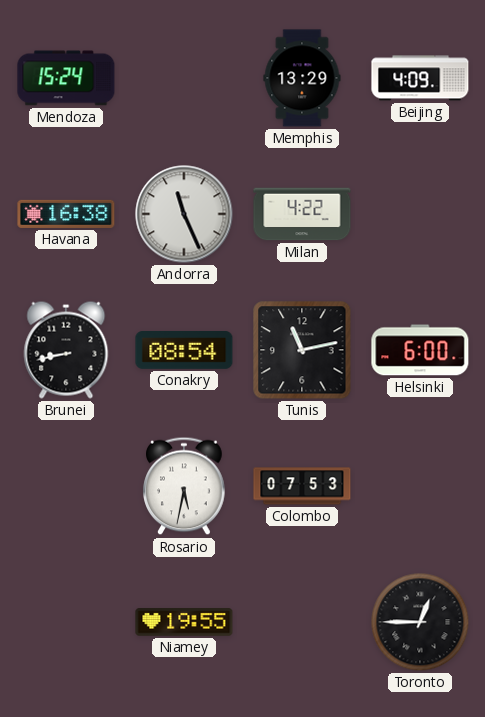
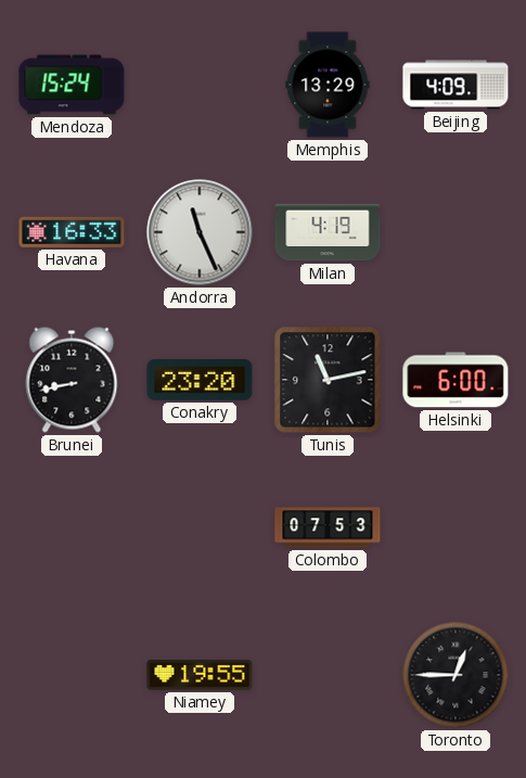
Havana: 16:38 -> 16:33
Milan: 4:22 -> 4:19
Conakry: 08:54 -> 23:20
Rosario: 5:32 -> none
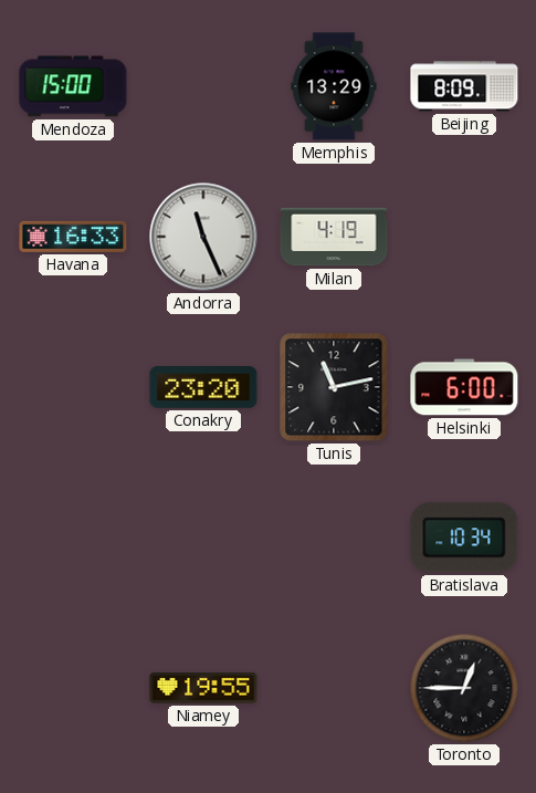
Mendoza: 15:24 -> 15:00
Beijing: 4:09 -> 8:09
Brunei: 8:43 -> none
Colombo: 07:53 -> none
Bratislava: none -> 10:34
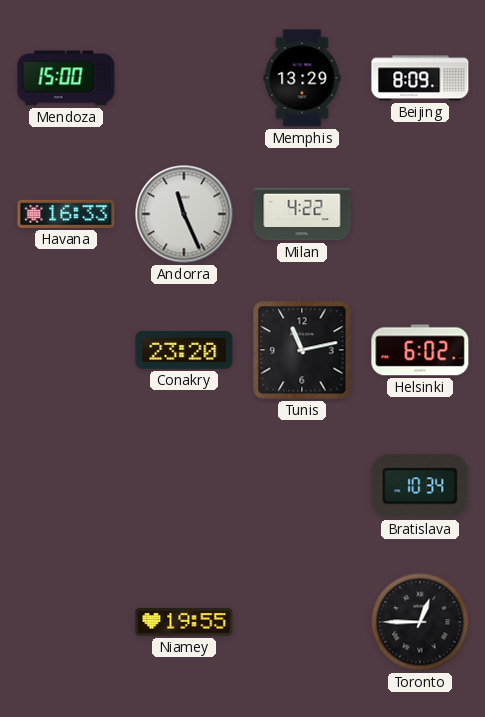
Milan: 4:19 -> 4:22
Helsinki: 6:00 -> 6:02
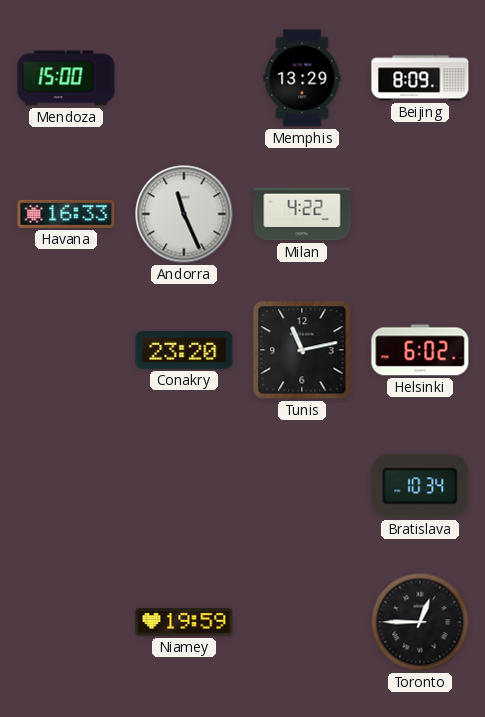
Niamey: 19:55 -> 19:59
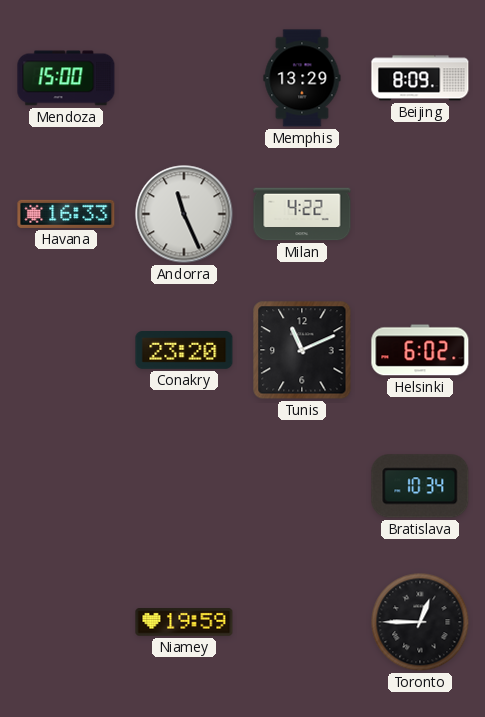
Tunis: 11:13 -> 11:11
